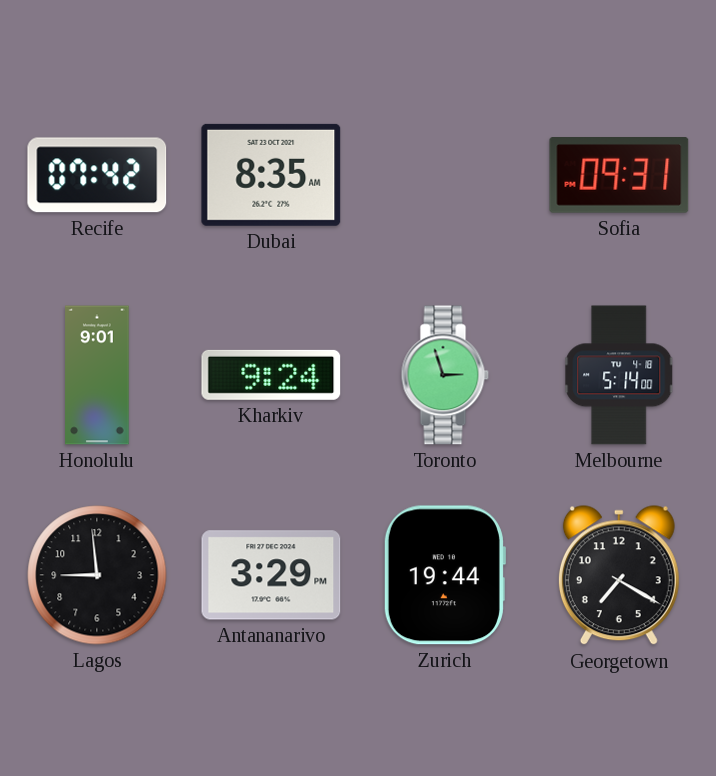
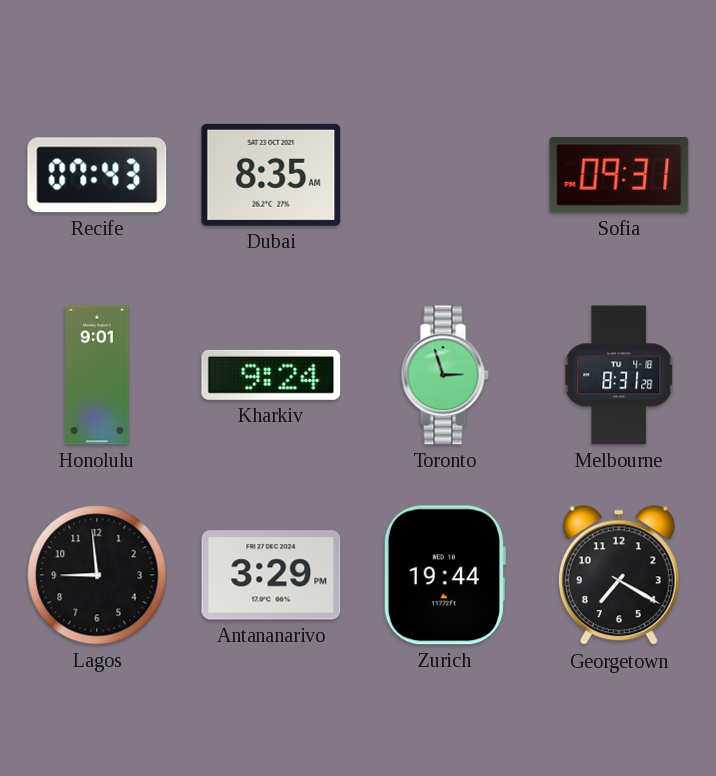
Recife: 07:42 -> 07:43
Melbourne: 5:14 -> 8:31
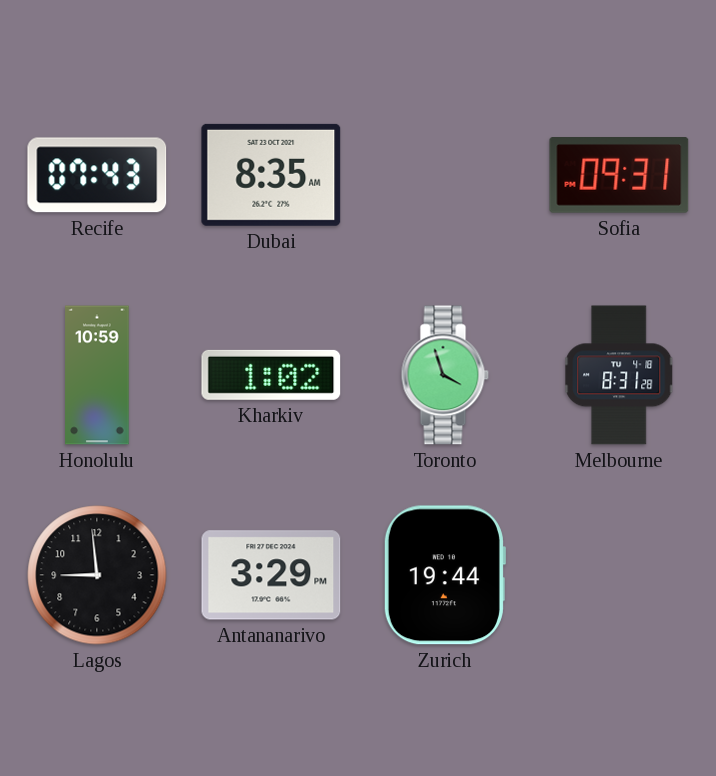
Honolulu: 9:01 -> 10:59
Kharkiv: 9:24 -> 1:02
Toronto: 2:57 -> 3:57
Georgetown: 7:20 -> none
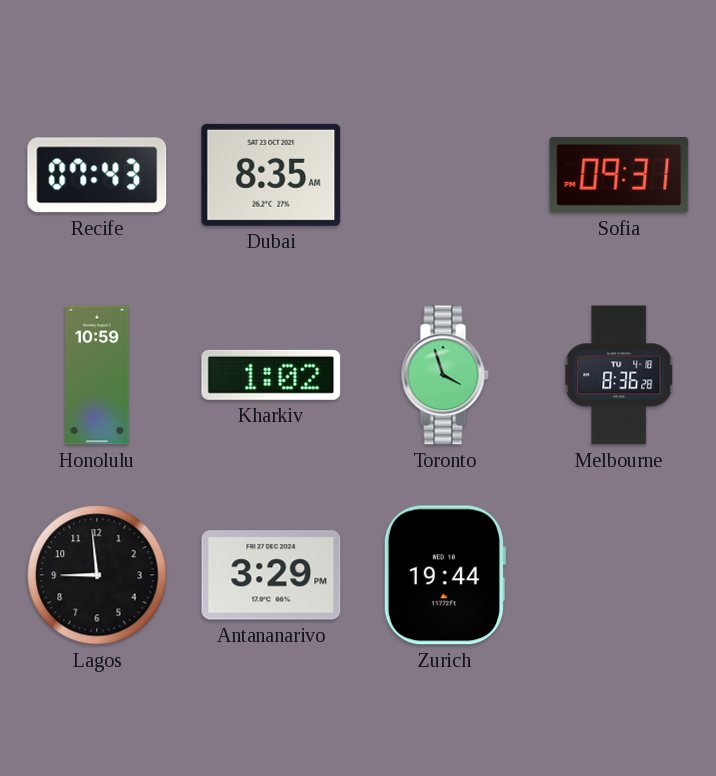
Melbourne: 8:31 -> 8:36
